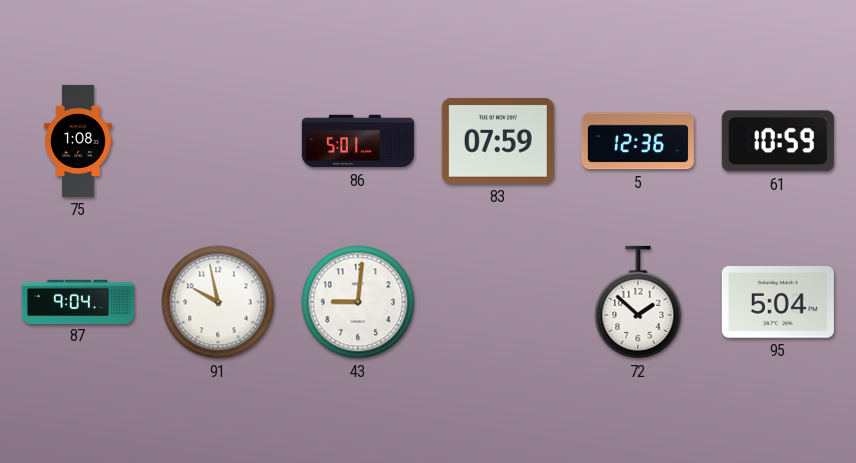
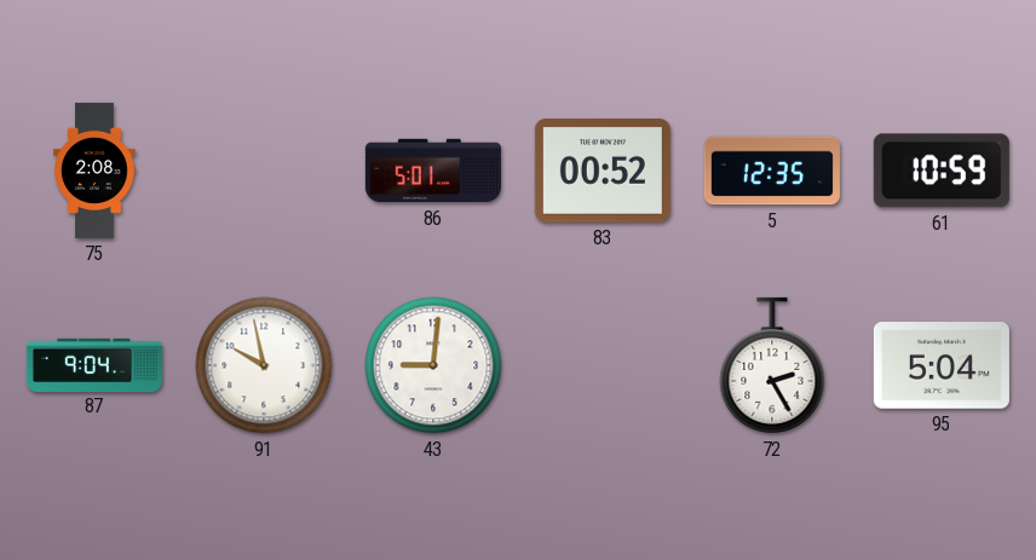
75: 1:08 -> 2:08
83: 07:59 -> 00:52
5: 12:36 -> 12:35
72: 1:52 -> 2:25
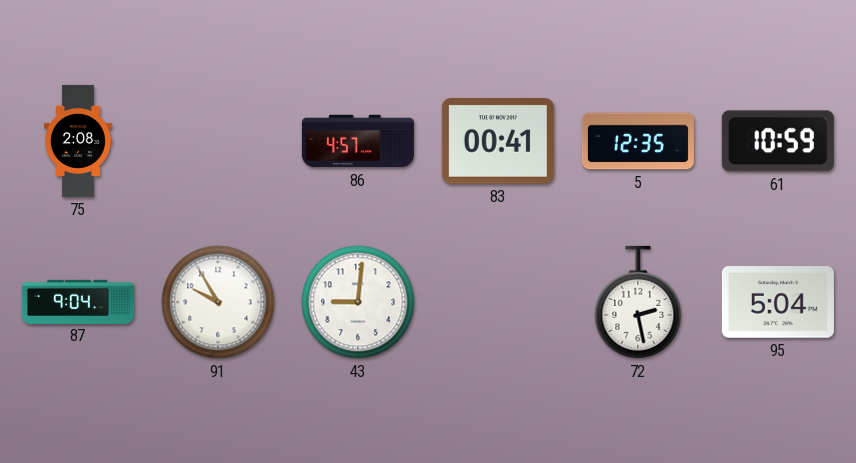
86: 5:01 -> 4:57
83: 00:52 -> 00:41
91: 9:58 -> 9:55
72: 2:25 -> 2:28
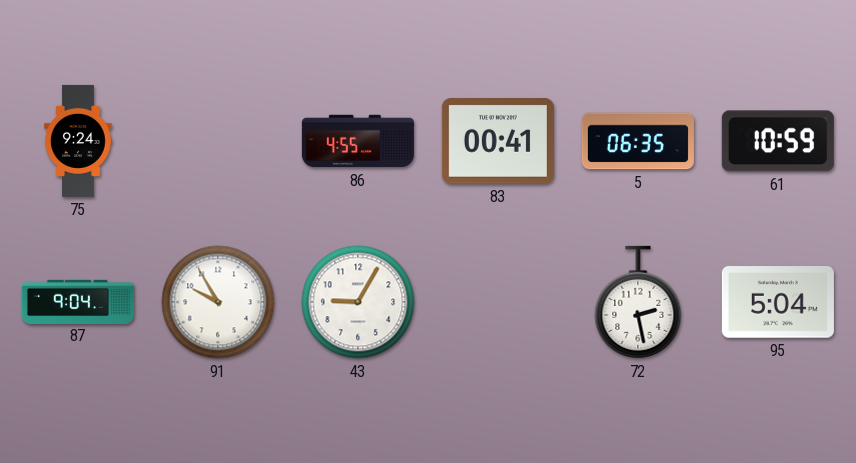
75: 2:08 -> 9:24
86: 4:57 -> 4:55
5: 12:35 -> 06:35
43: 9:01 -> 9:05
